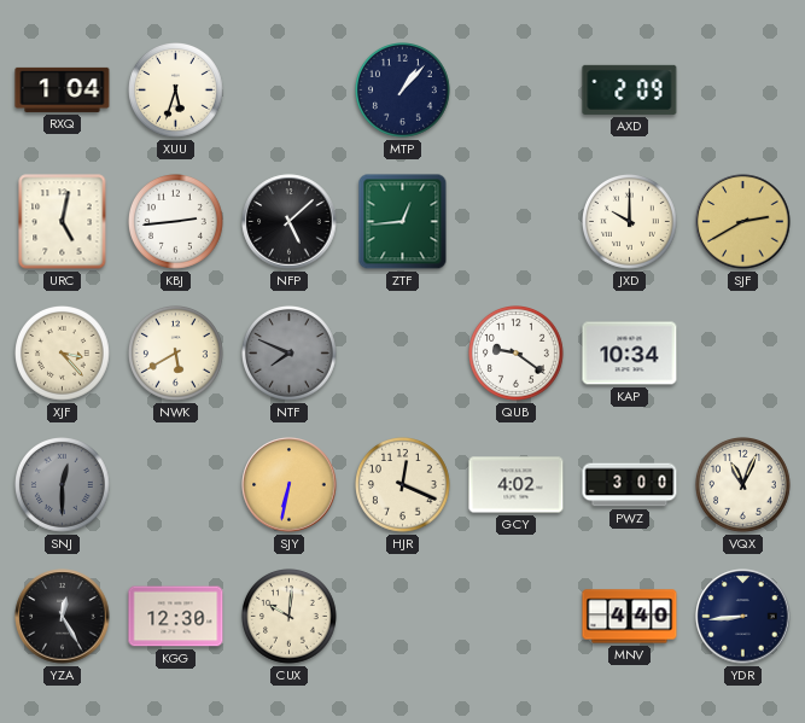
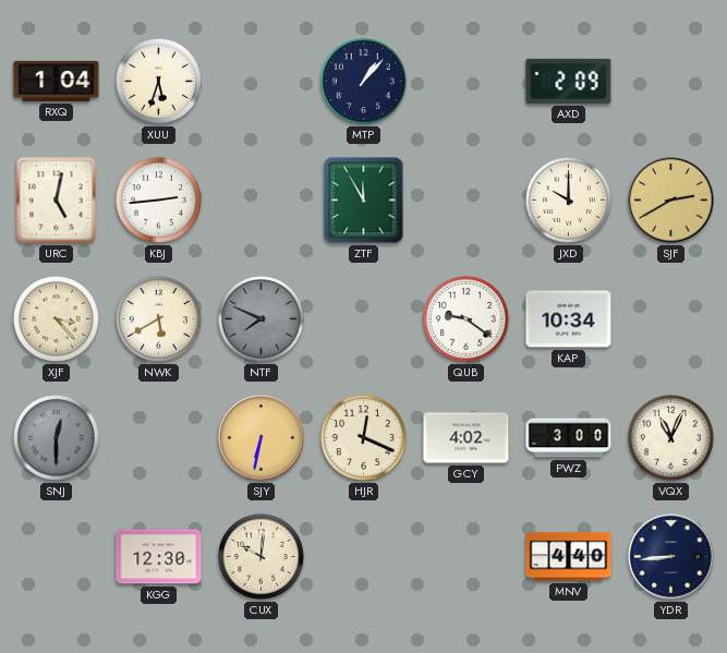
NFP: 5:08 -> none
ZTF: 12:44 -> 11:55
YZA: 12:25 -> none
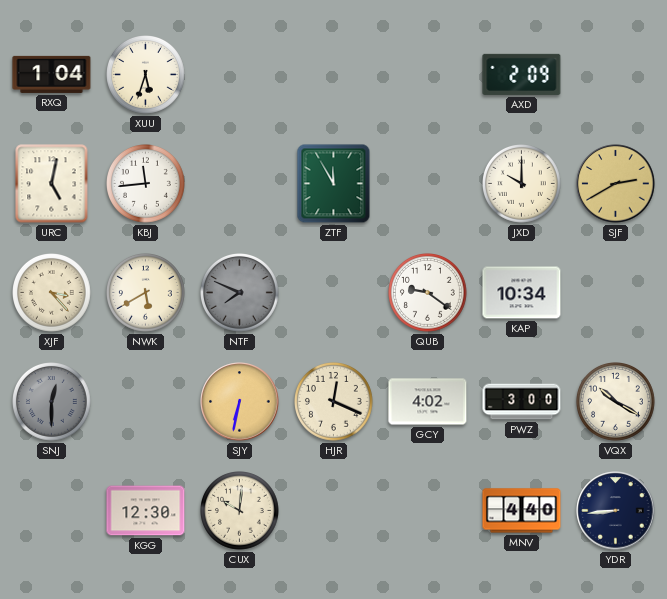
MTP: 1:07 -> none
KBJ: 2:44 -> 11:44
VQX: 11:04 -> 10:20
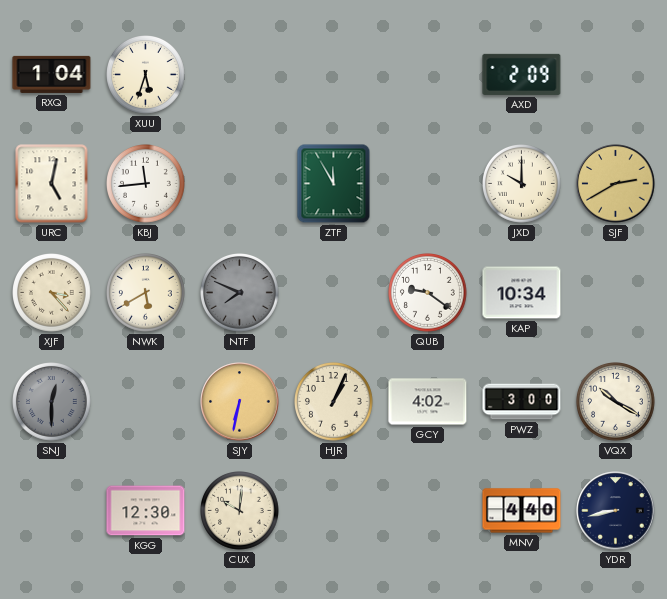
HJR: 12:19 -> 1:04
YDR: 8:44 -> 8:43
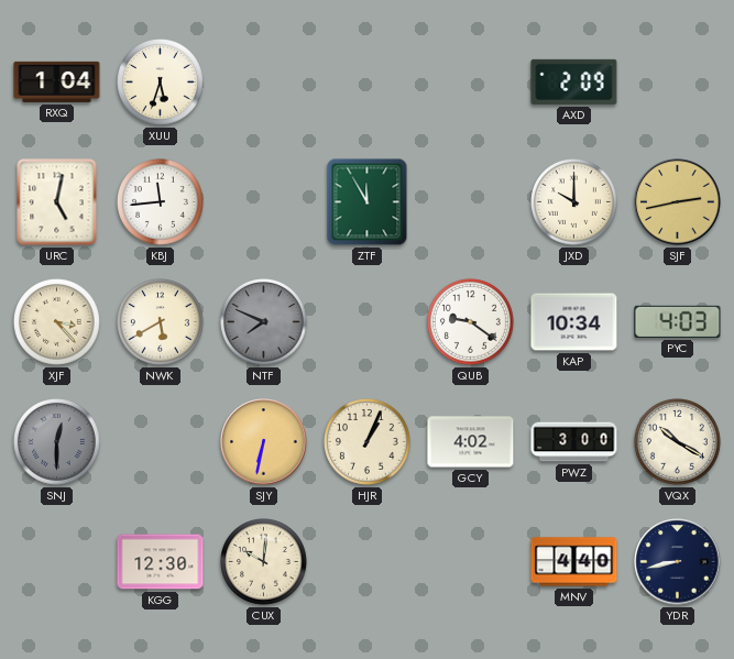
SJF: 2:40 -> 2:43
PYC: none -> 4:03
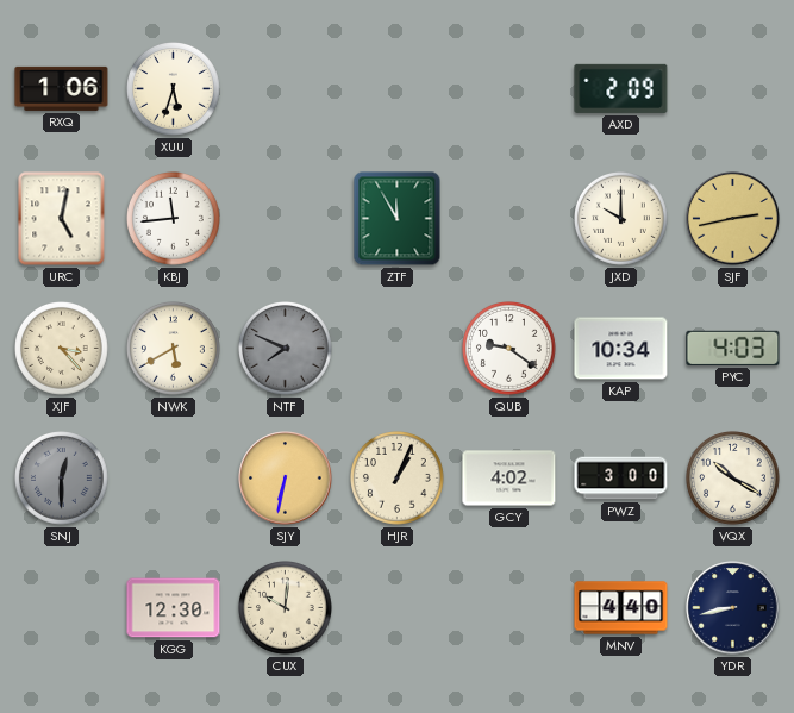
RXQ: 1:04 -> 1:06
